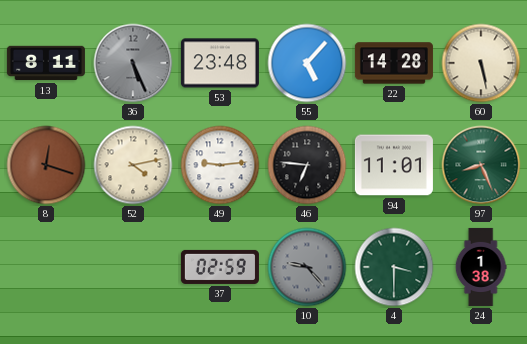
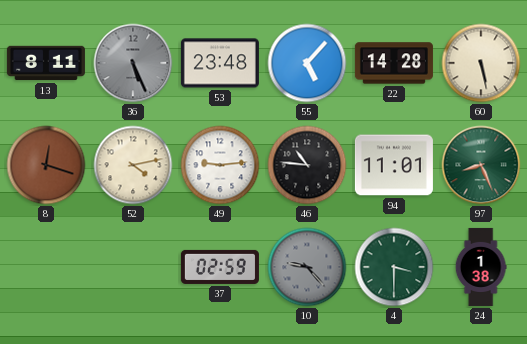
46: 6:46 -> 10:46
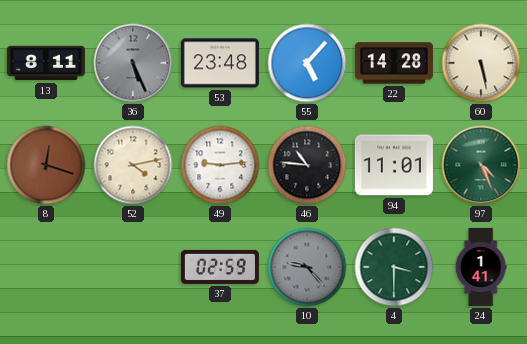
97: 8:26 -> 4:26
24: 1:38 -> 1:41
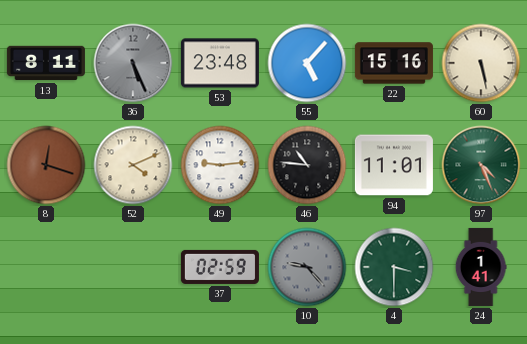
22: 14:28 -> 15:16
52: 4:13 -> 4:11
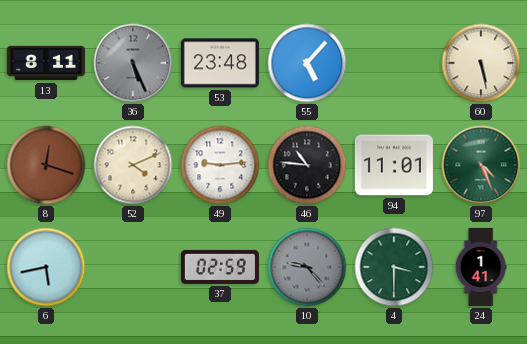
22: 15:16 -> none
6: none -> 5:43
